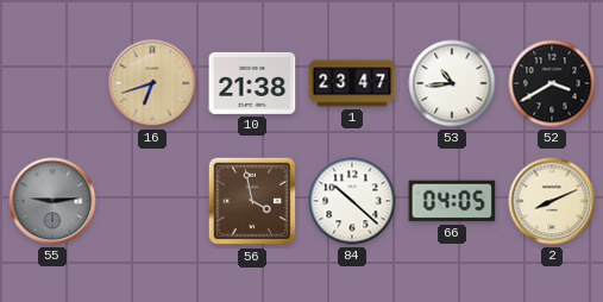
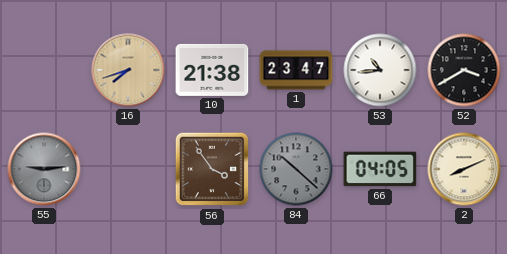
16: 6:42 -> 7:42
56: 3:58 -> 3:54
84 dial: white -> grey
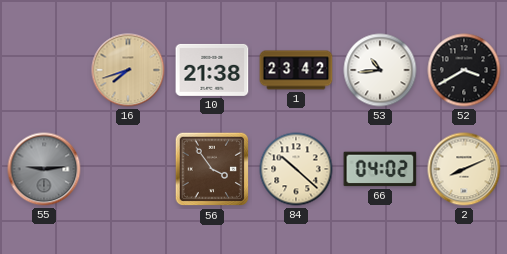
1: 23:47 -> 23:42
84 dial: grey -> cream
66: 04:05 -> 04:02
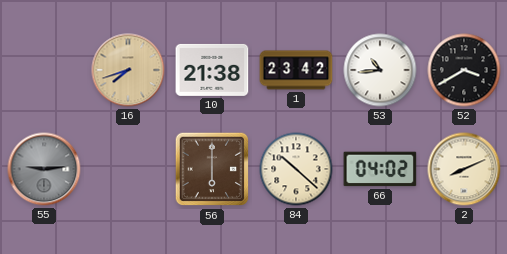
56: 3:54 -> 6:00
